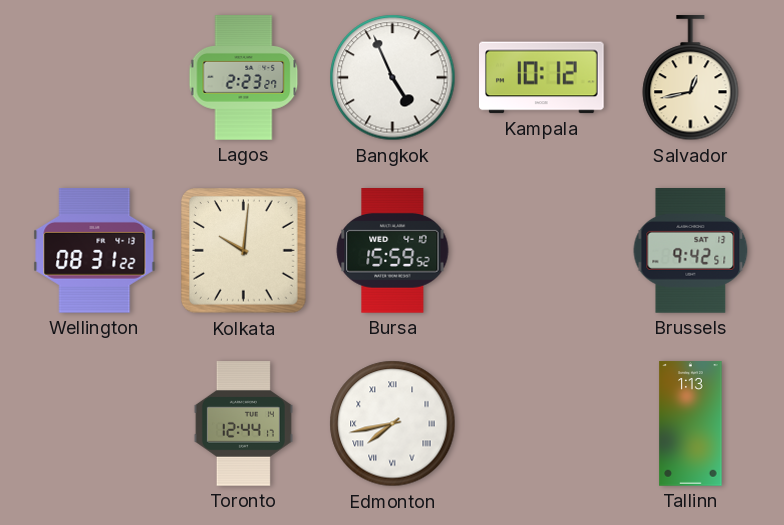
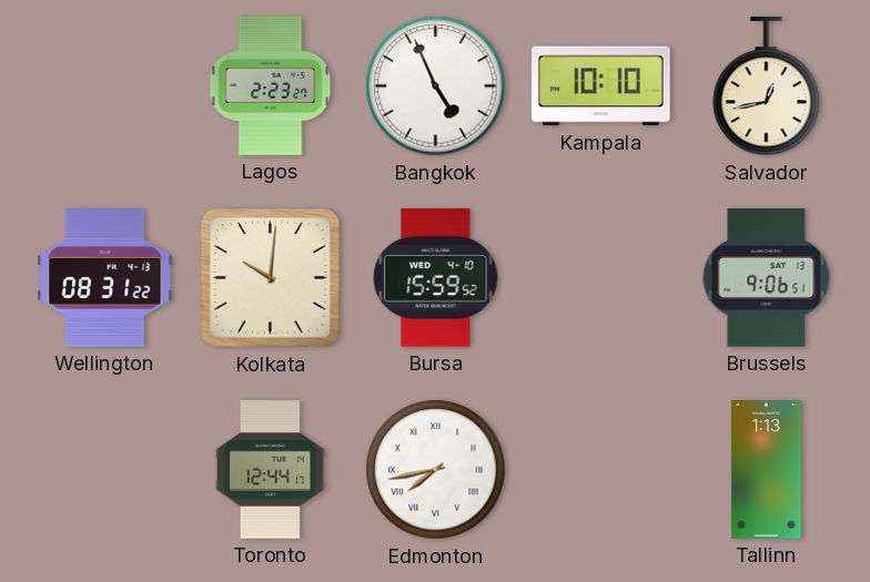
Kampala: 10:12 -> 10:10
Brussels: 9:42 -> 9:06
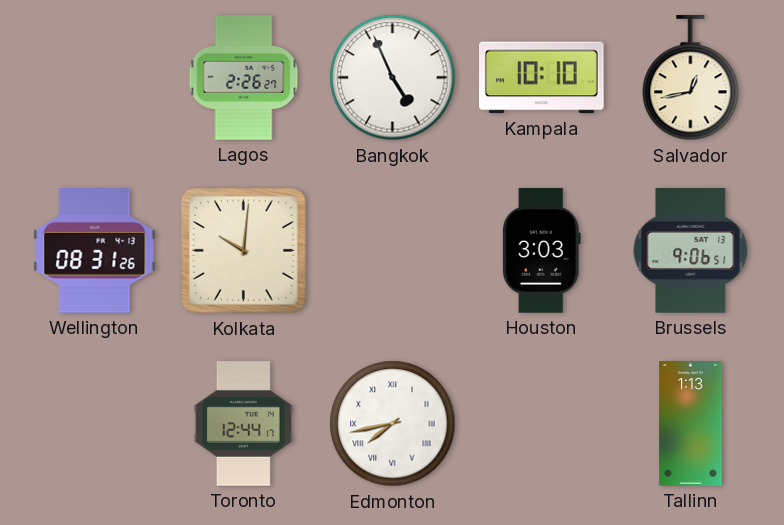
Lagos: 2:23 -> 2:26
Wellington: 08:31:22 -> 08:31:26
Bursa: 15:59 -> none
Houston: none -> 3:03
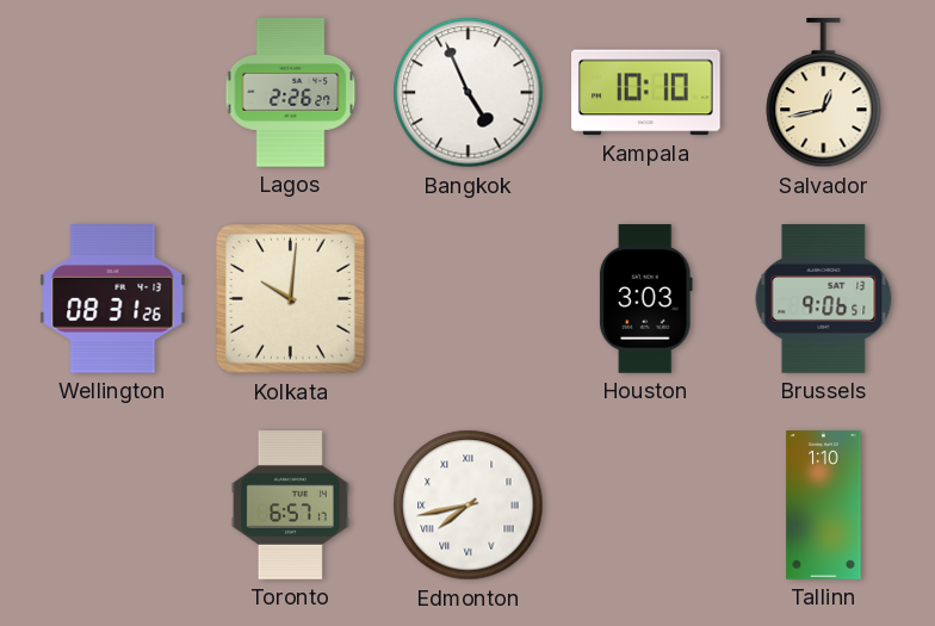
Toronto: 12:44 -> 6:57
Tallinn: 1:13 -> 1:10
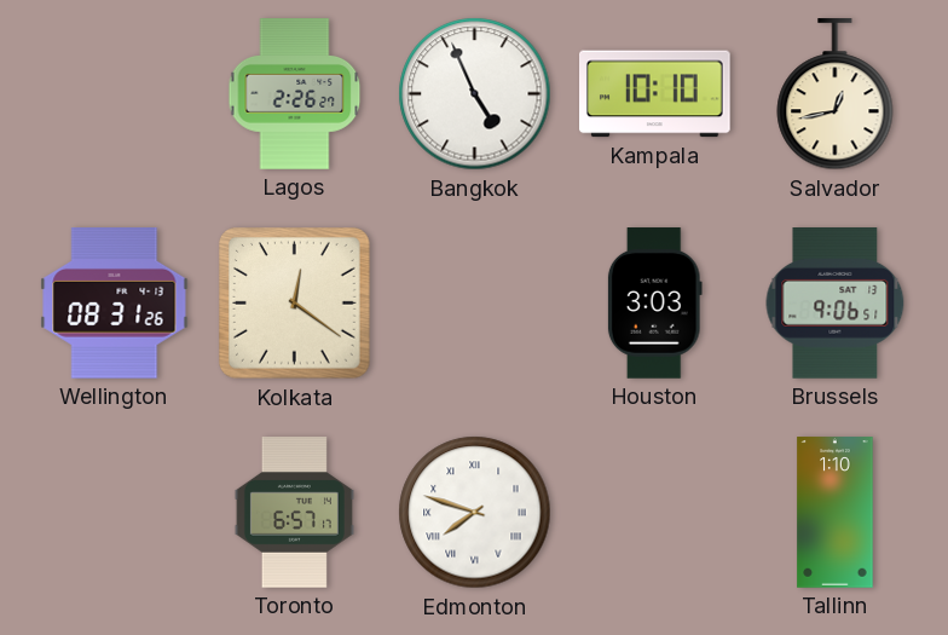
Kolkata: 10:01 -> 12:21
Edmonton: 7:43 -> 7:48
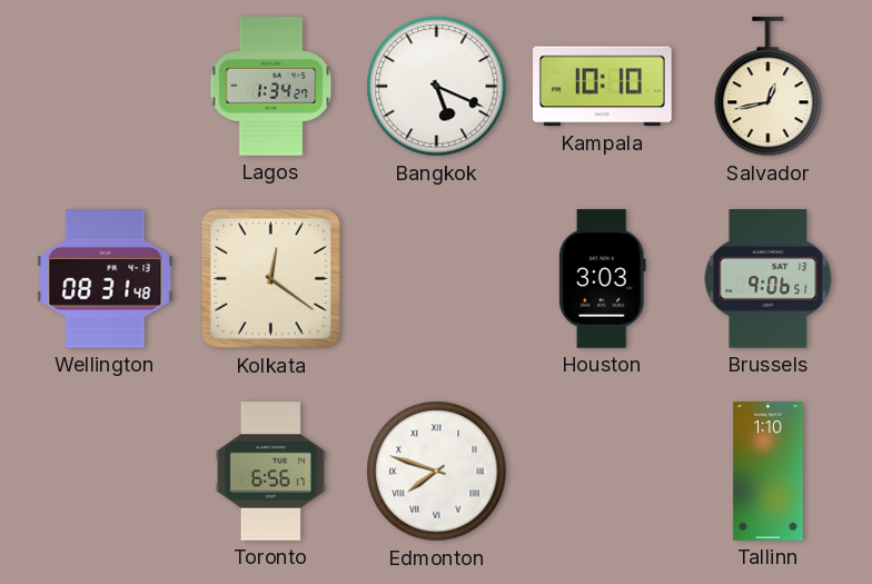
Lagos: 2:26 -> 1:34
Bangkok: 4:56 -> 5:19
Wellington: 08:31:26 -> 08:31:48
Toronto: 6:57 -> 6:56
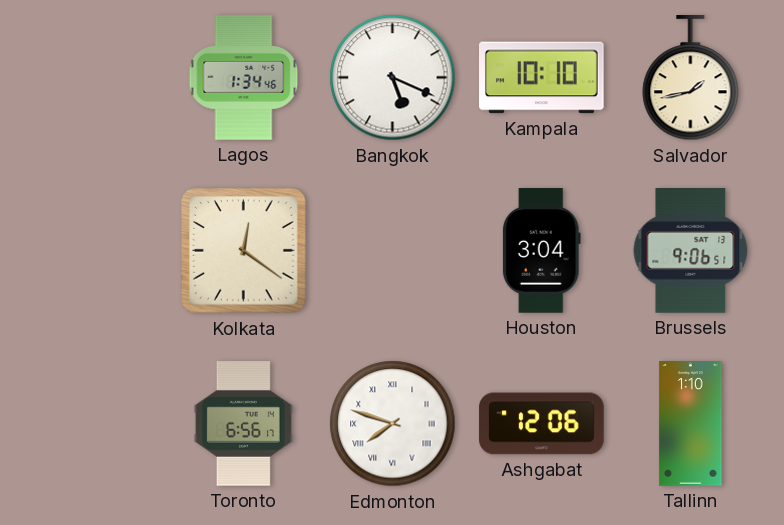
Lagos: 1:34:27 -> 1:34:46
Salvador: 12:43 -> 1:43
Wellington: 08:31 -> none
Houston: 3:03 -> 3:04
Ashgabat: none -> 12:06
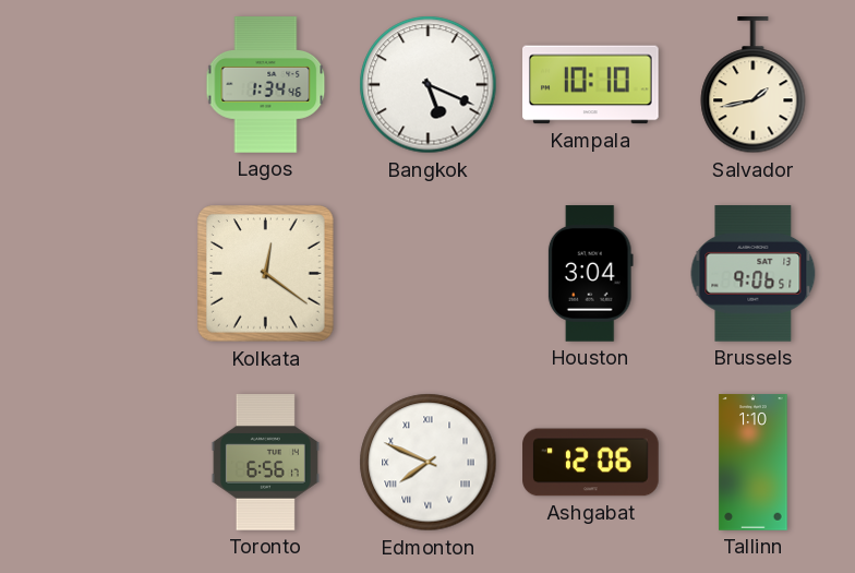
Edmonton: 7:48 -> 7:49
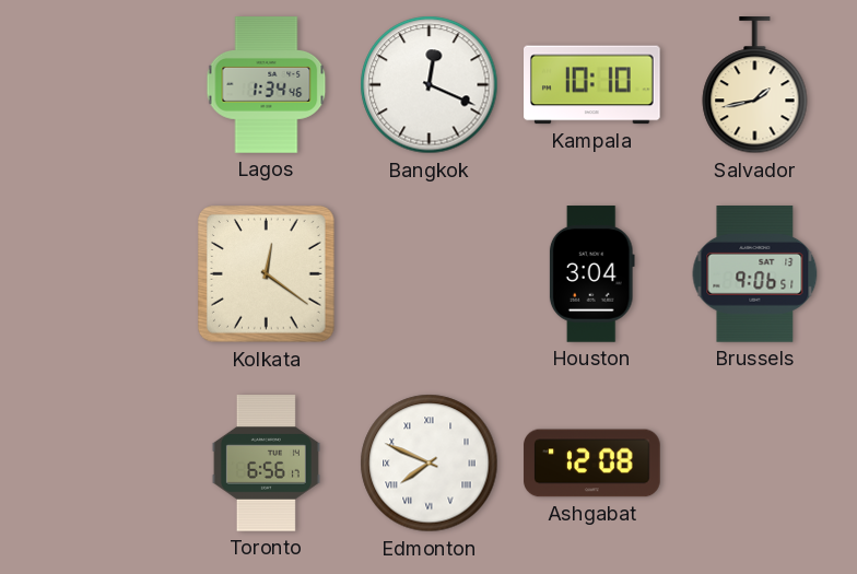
Bangkok: 5:19 -> 12:19
Ashgabat: 12:06 -> 12:08
Tallinn: 1:10 -> none
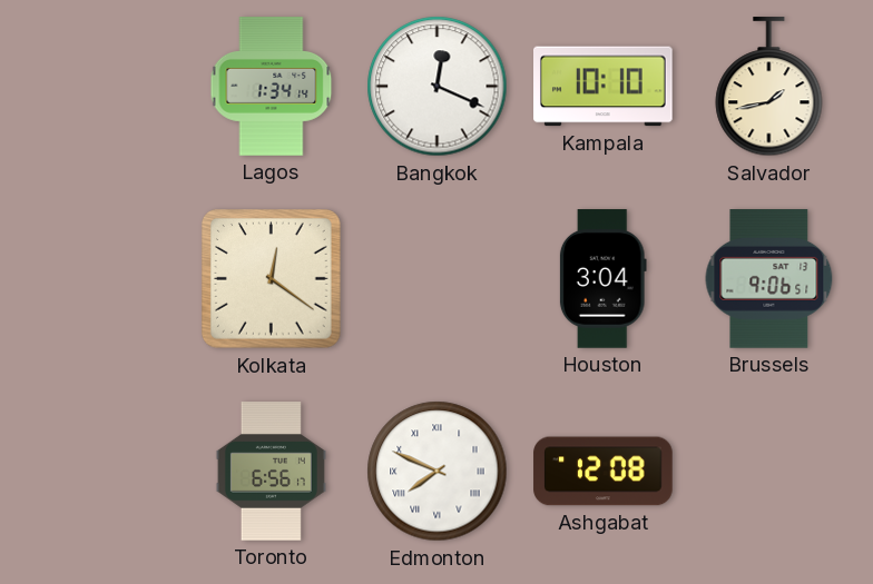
Lagos: 1:34:46 -> 1:34:14
